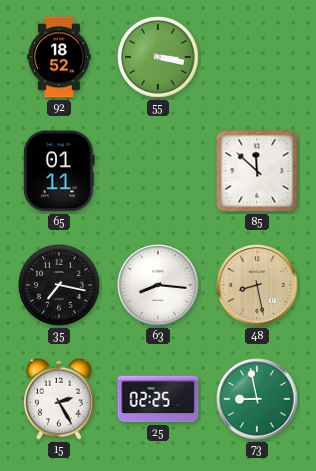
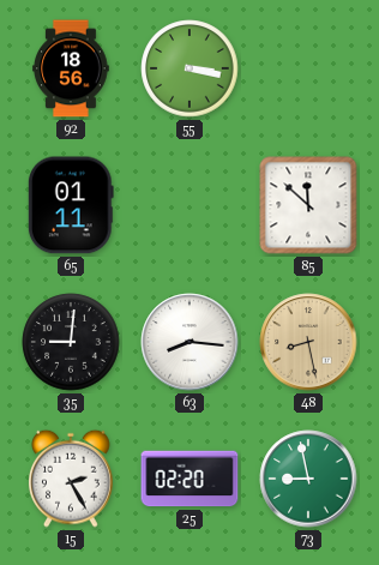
92: 18:52 -> 18:56
35: 7:17 -> 9:01
25: 02:25 -> 02:20
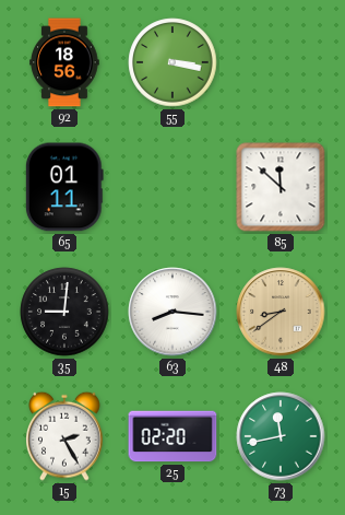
48: 8:28 -> 8:39
73: 8:58 -> 11:43
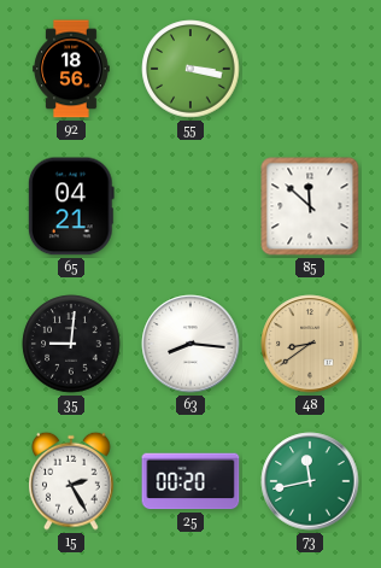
65: 01:11 -> 04:21
25: 02:20 -> 00:20
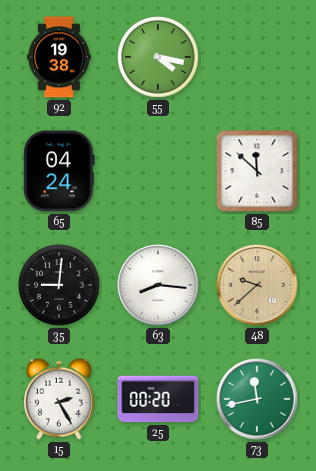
92: 18:56 -> 19:38
55: 3:17 -> 4:17
65: 04:21 -> 04:24
48: 8:39 -> 9:38
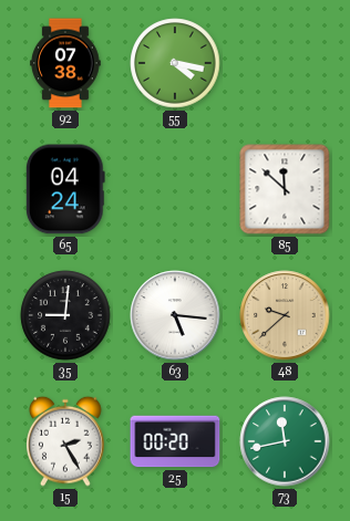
92: 19:38 -> 07:38
63: 8:16 -> 5:16
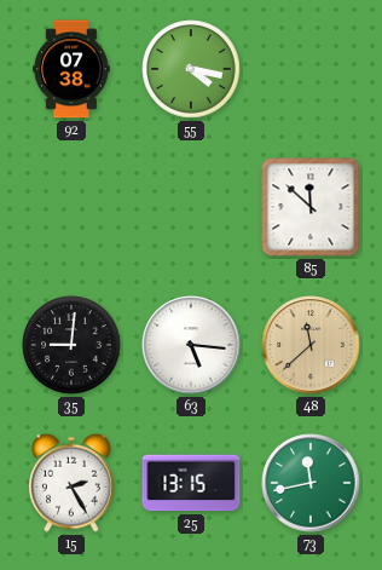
65: 04:24 -> none
48: 9:38 -> 11:38
25: 00:20 -> 13:15
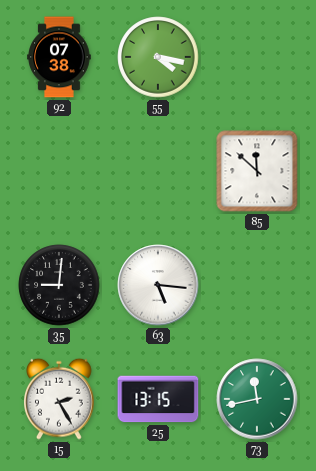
48: 11:38 -> none
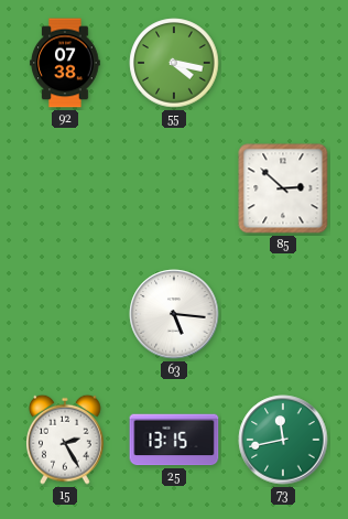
85: 11:52 -> 2:52
35: 9:01 -> none
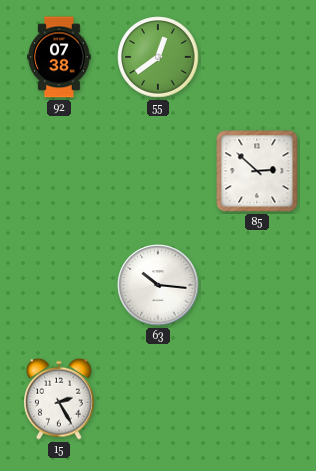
55: 4:17 -> 12:39
63: 5:16 -> 10:16
25: 13:15 -> none
73: 11:43 -> none
